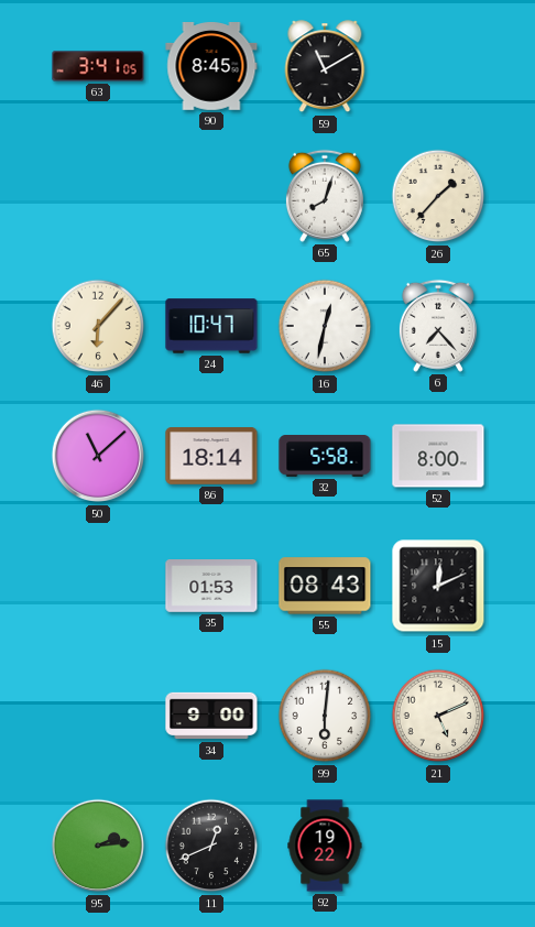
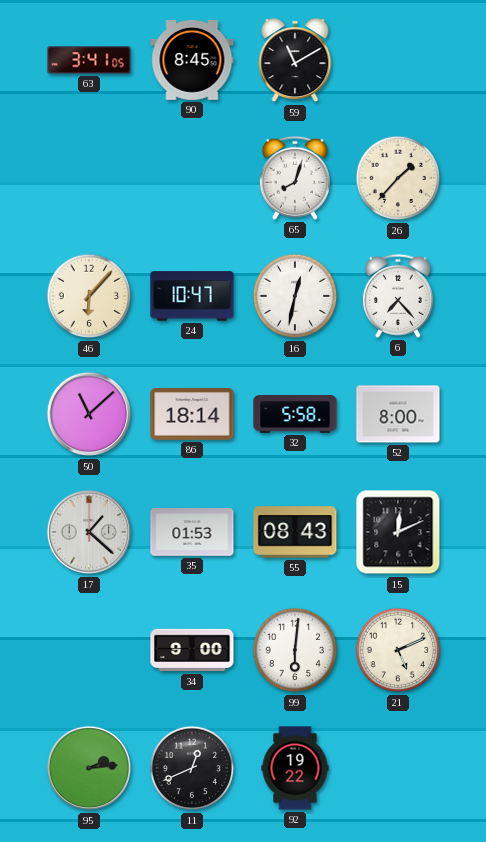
17: none -> 1:22
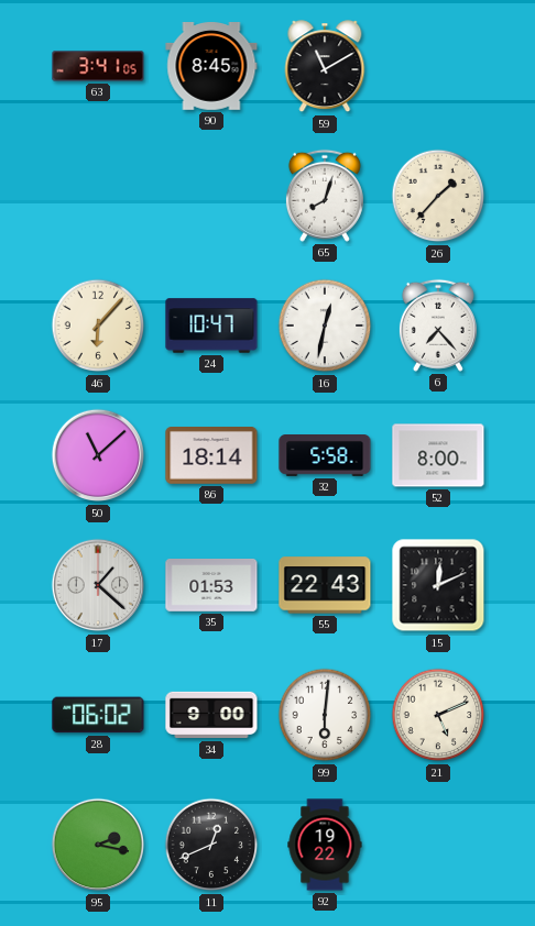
55: 08:43 -> 22:43
28: none -> 06:02
95: 2:14 -> 2:17
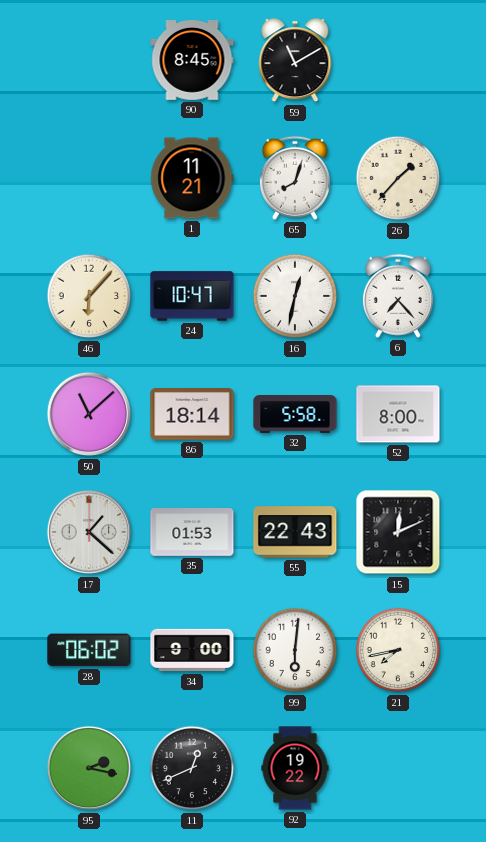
63: 3:41 -> none
1: none -> 11:21
21: 5:11 -> 7:43
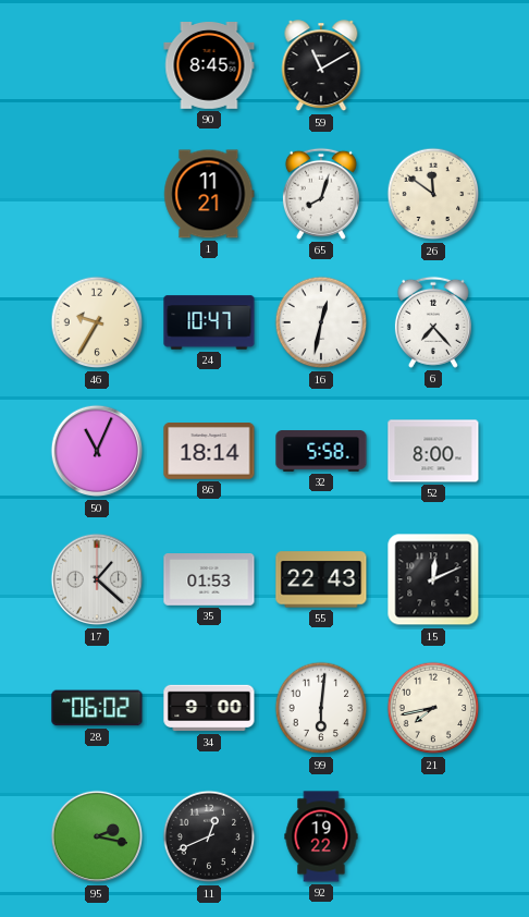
26: 1:37 -> 11:51
46: 6:07 -> 9:35
50: 11:08 -> 11:04
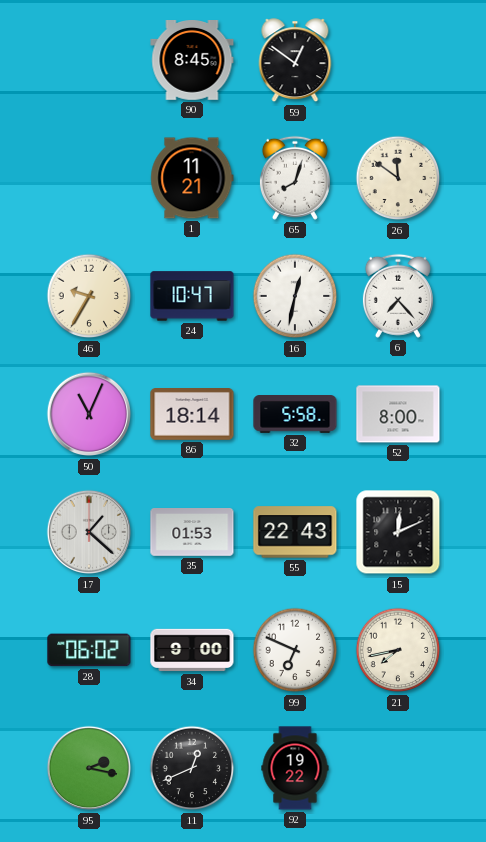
59: 11:10 -> 12:51
99: 6:01 -> 6:49
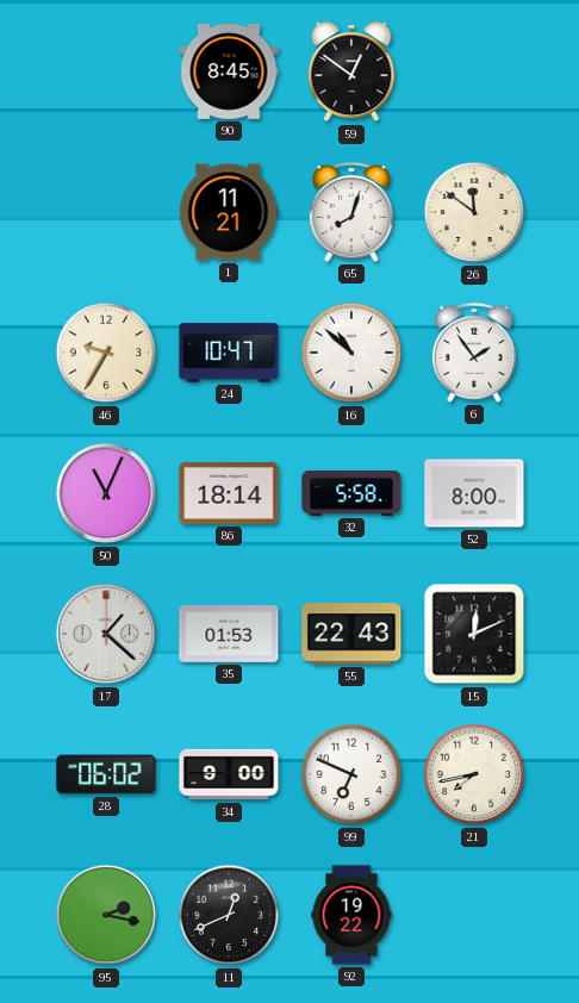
16: 12:32 -> 10:52
6: 7:23 -> 1:54
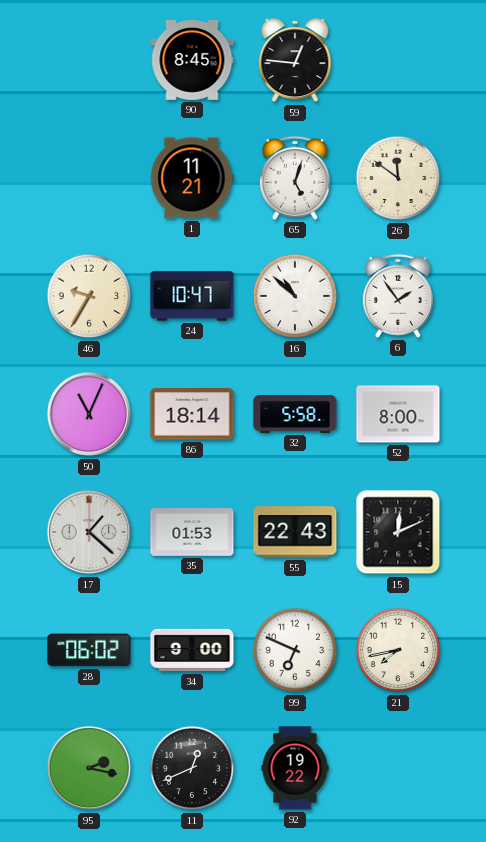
59: 12:51 -> 12:46
65: 8:03 -> 5:03
